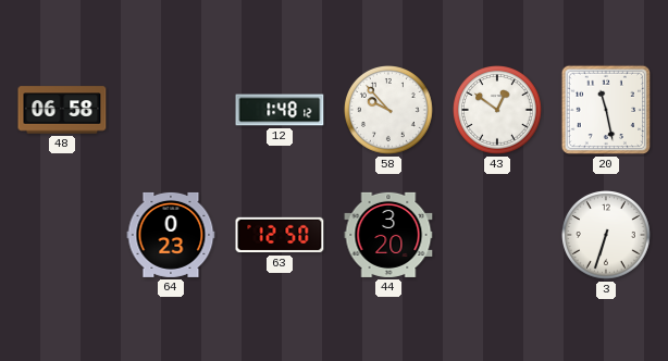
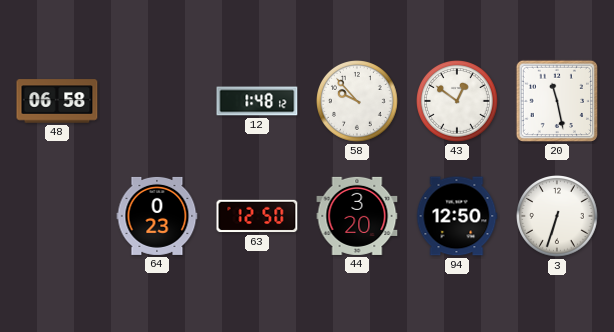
94: none -> 12:50
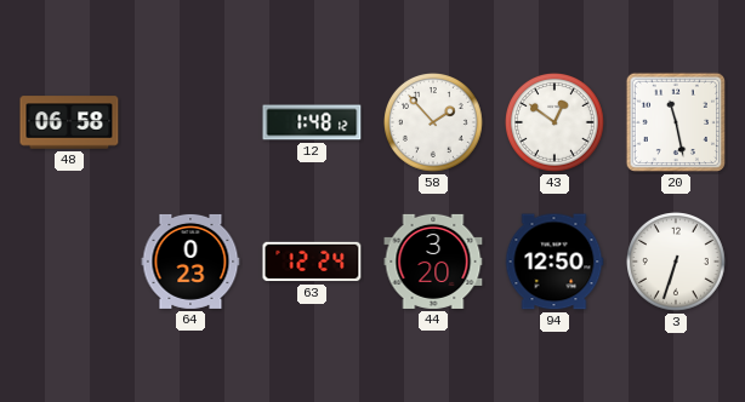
58: 9:53 -> 1:53
63: 12:50 -> 12:24
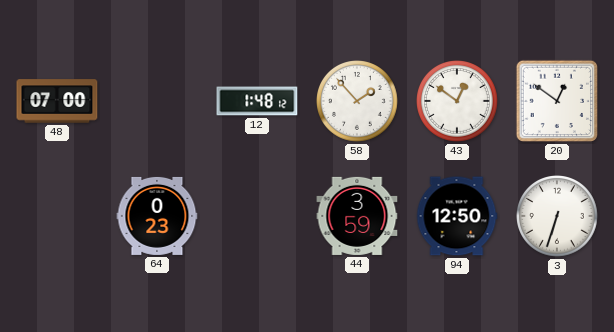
48: 06:58 -> 07:00
20: 11:28 -> 12:51
63: 12:24 -> none
44: 3:20 -> 3:59
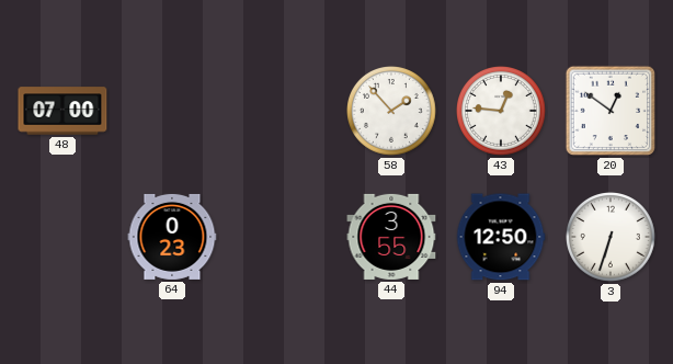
12: 1:48 -> none
43: 12:51 -> 12:46
44: 3:59 -> 3:55
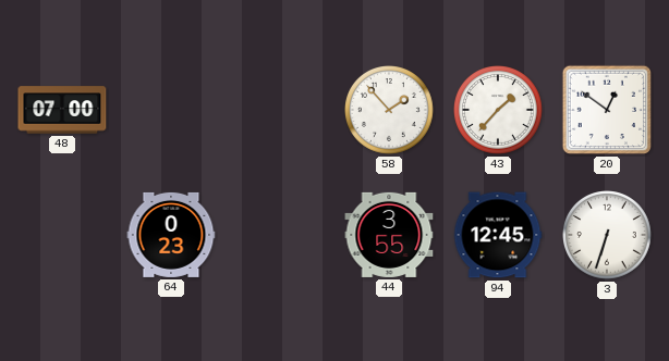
43: 12:46 -> 1:37
94: 12:50 -> 12:45
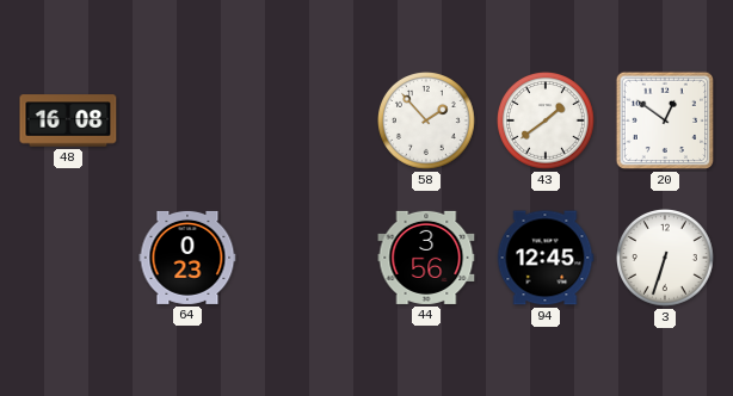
48: 07:00 -> 16:08
43: 1:37 -> 1:39
44: 3:55 -> 3:56
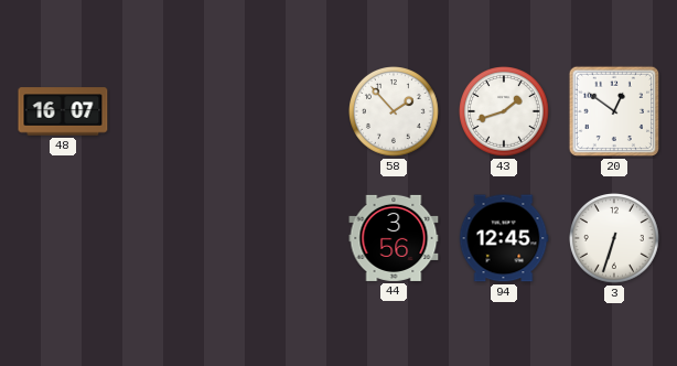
48: 16:08 -> 16:07
43: 1:39 -> 1:42
64: 0:23 -> none
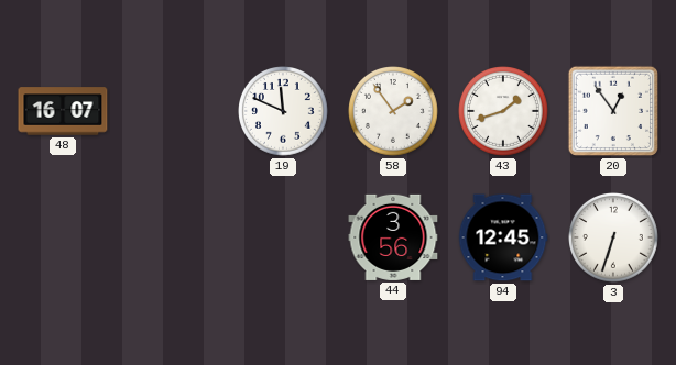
19: none -> 11:49
58: 1:53 -> 1:54
20: 12:51 -> 12:54
